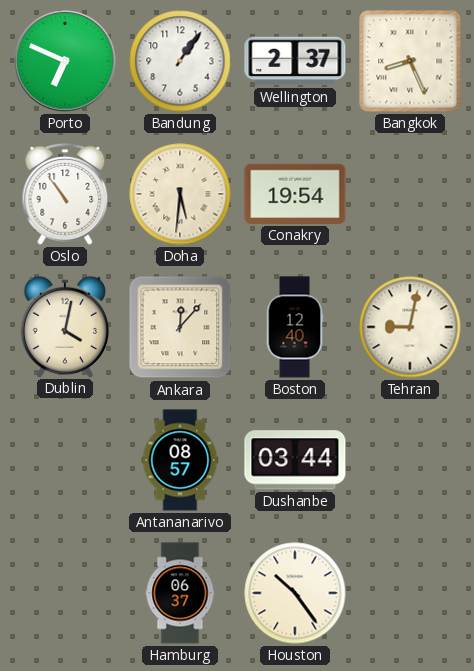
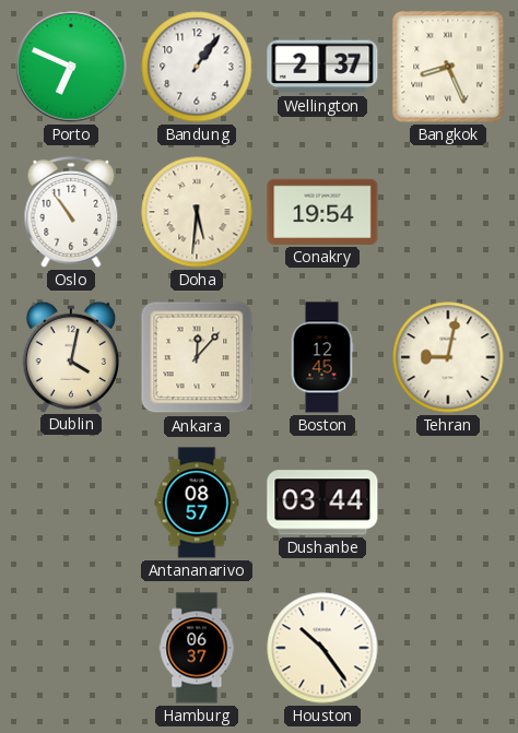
Boston: 12:40 -> 12:45
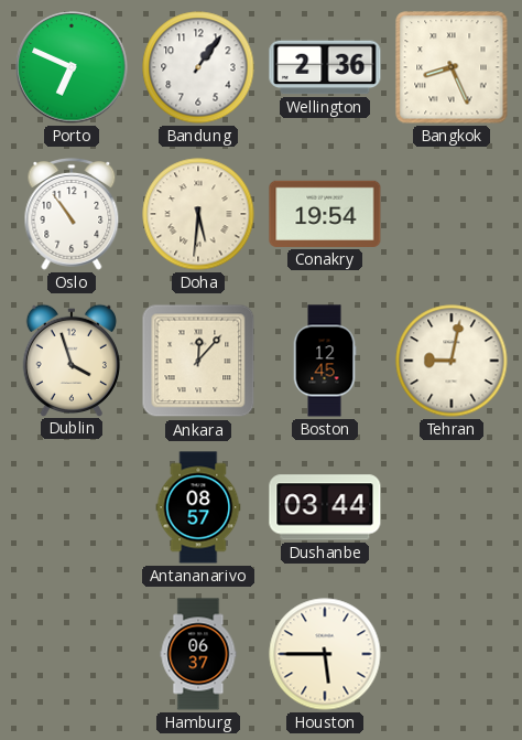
Wellington: 2:37 -> 2:36
Dublin: 4:02 -> 3:57
Houston: 10:24 -> 5:45
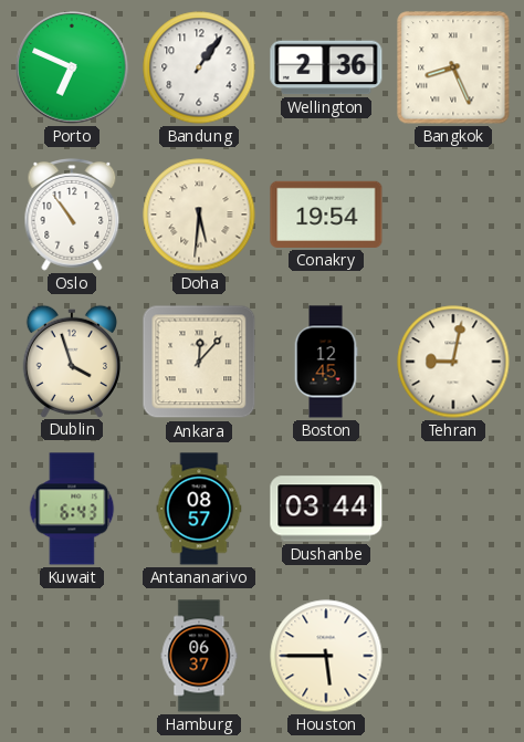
Kuwait: none -> 6:43
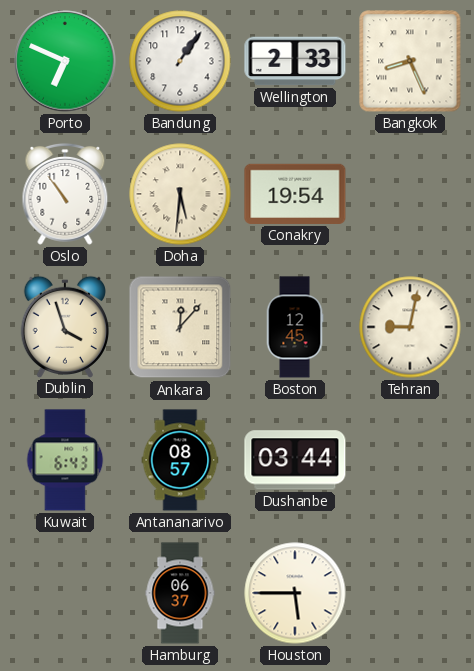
Wellington: 2:36 -> 2:33
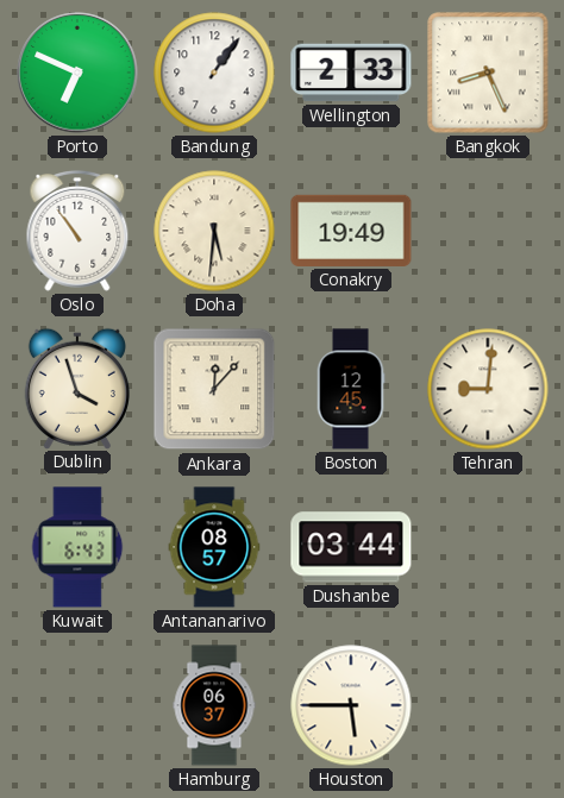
Conakry: 19:54 -> 19:49
Tehran: 9:02 -> 9:01
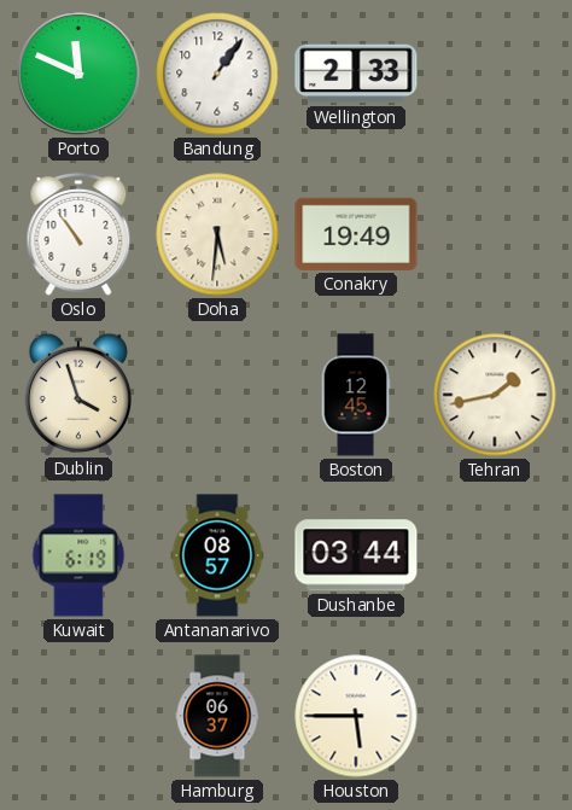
Porto: 6:49 -> 11:49
Bangkok: 8:26 -> none
Ankara: 12:07 -> none
Tehran: 9:01 -> 1:43
Kuwait: 6:43 -> 6:19
